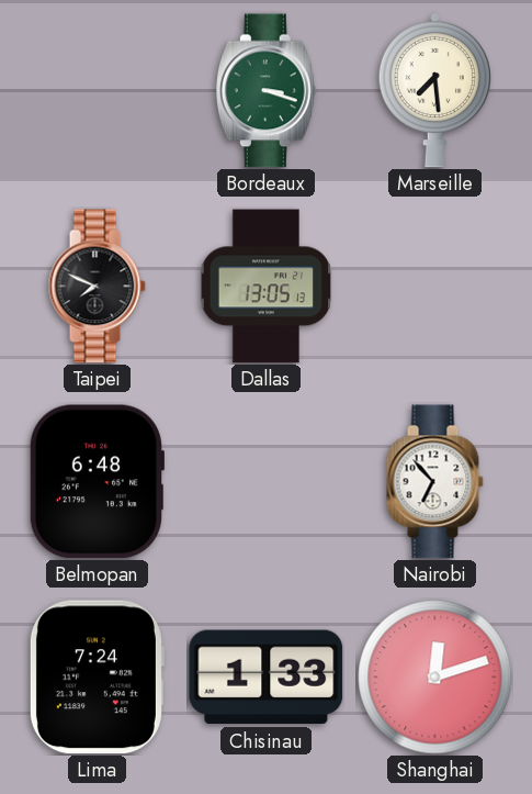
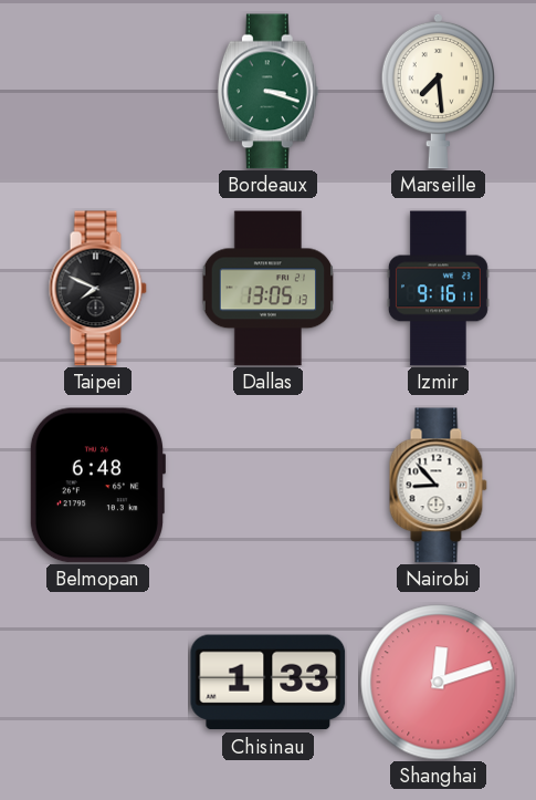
Izmir: none -> 9:16
Nairobi: 6:53 -> 8:53
Lima: 7:24 -> none
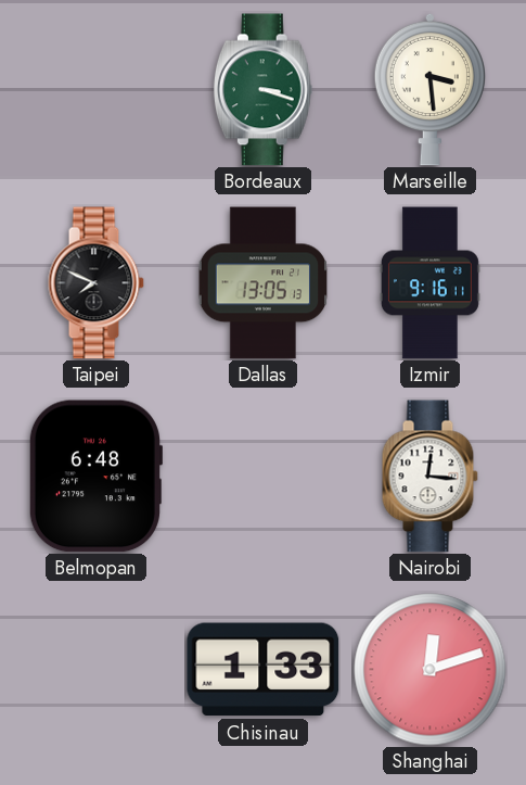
Marseille: 7:29 -> 3:29
Nairobi: 8:53 -> 12:16
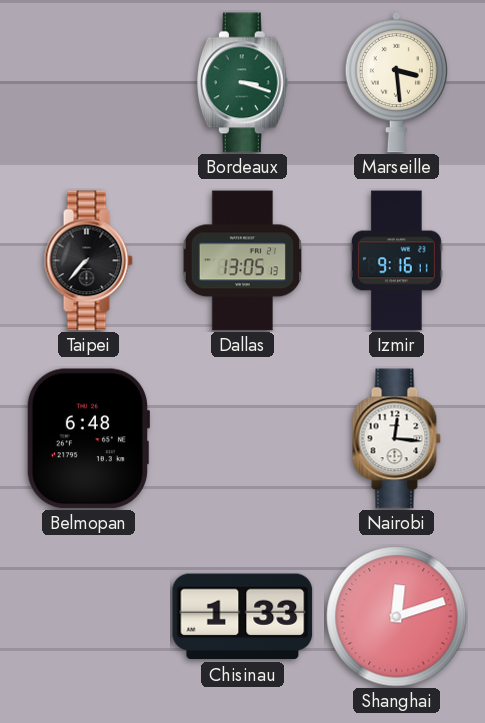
Taipei: 7:49 -> 7:37
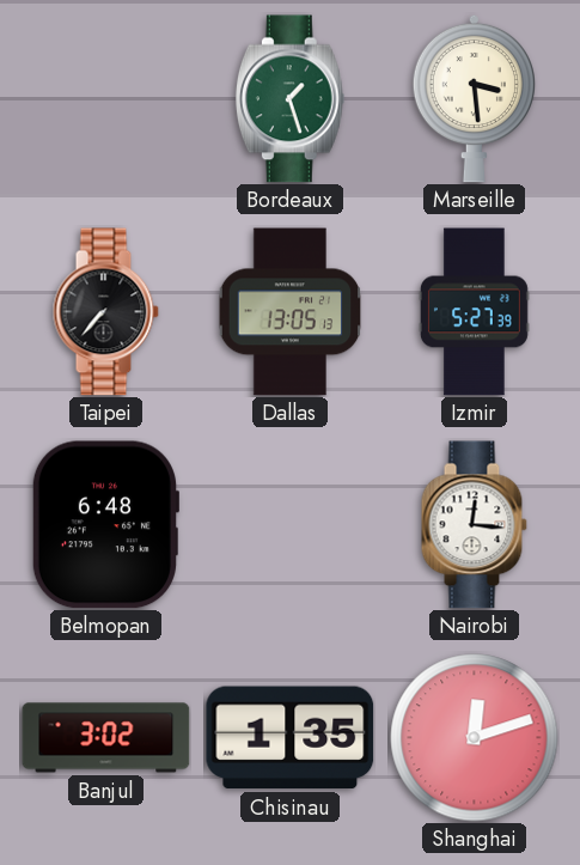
Bordeaux: 3:18 -> 1:27
Izmir: 9:16 -> 5:27
Banjul: none -> 3:02
Chisinau: 1:33 -> 1:35
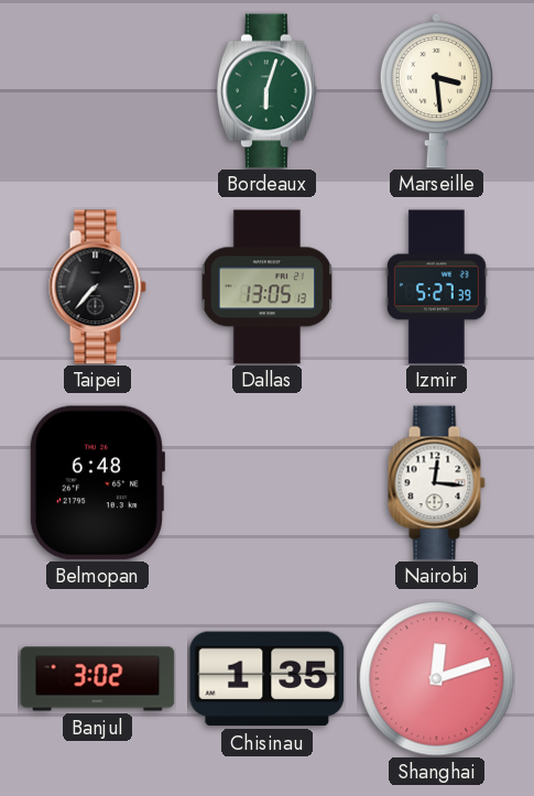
Bordeaux: 1:27 -> 6:03
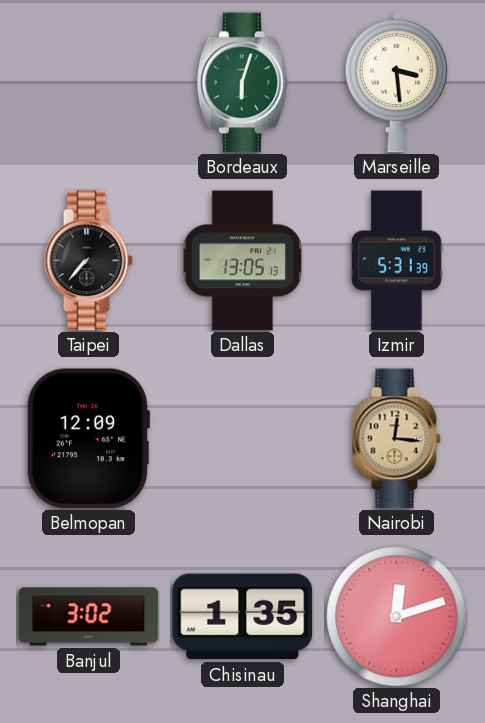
Izmir: 5:27 -> 5:31
Belmopan: 6:48 -> 12:09
Nairobi dial: white -> champagne
